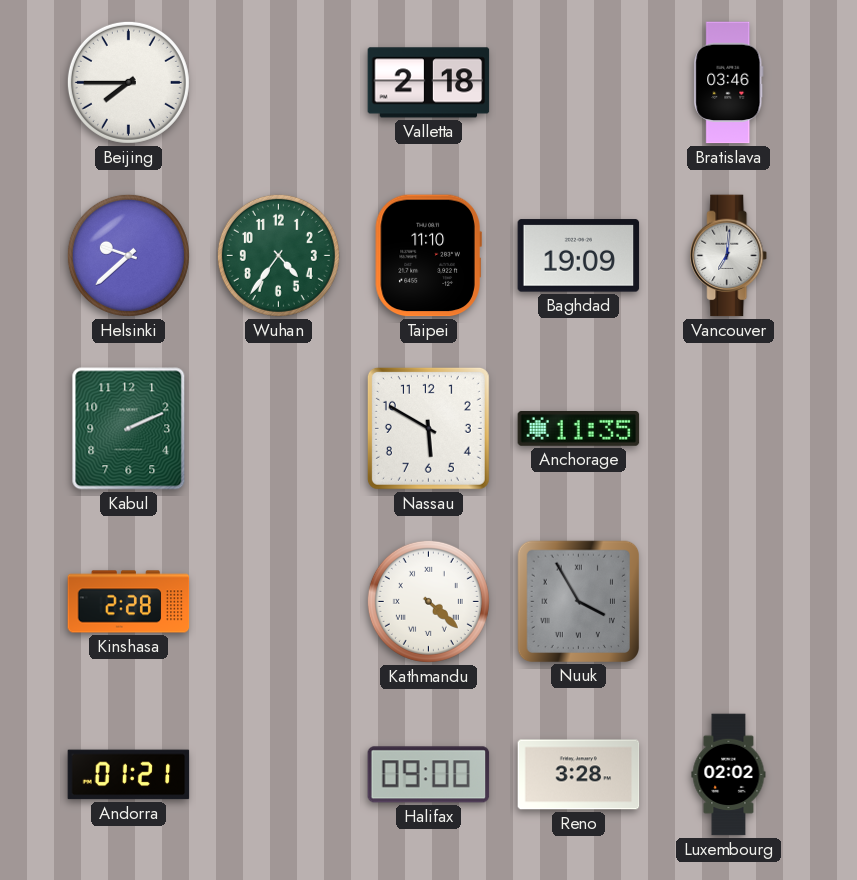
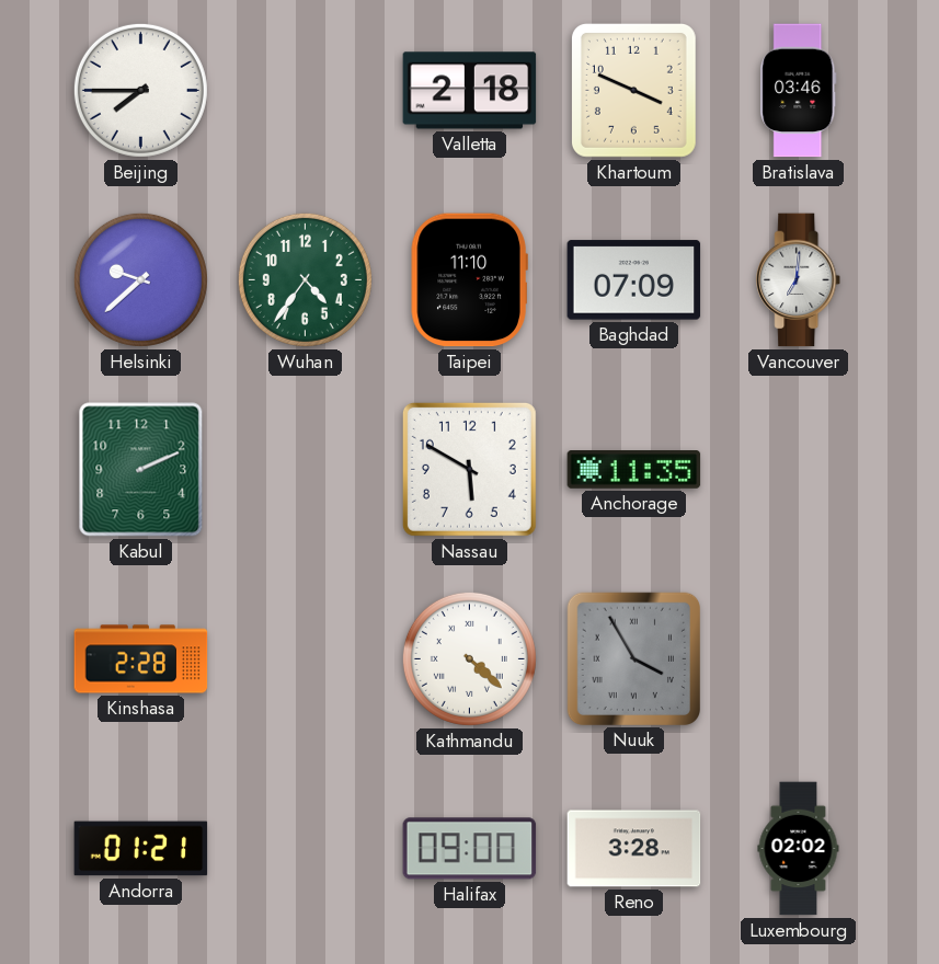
Khartoum: none -> 3:49
Baghdad: 19:09 -> 07:09
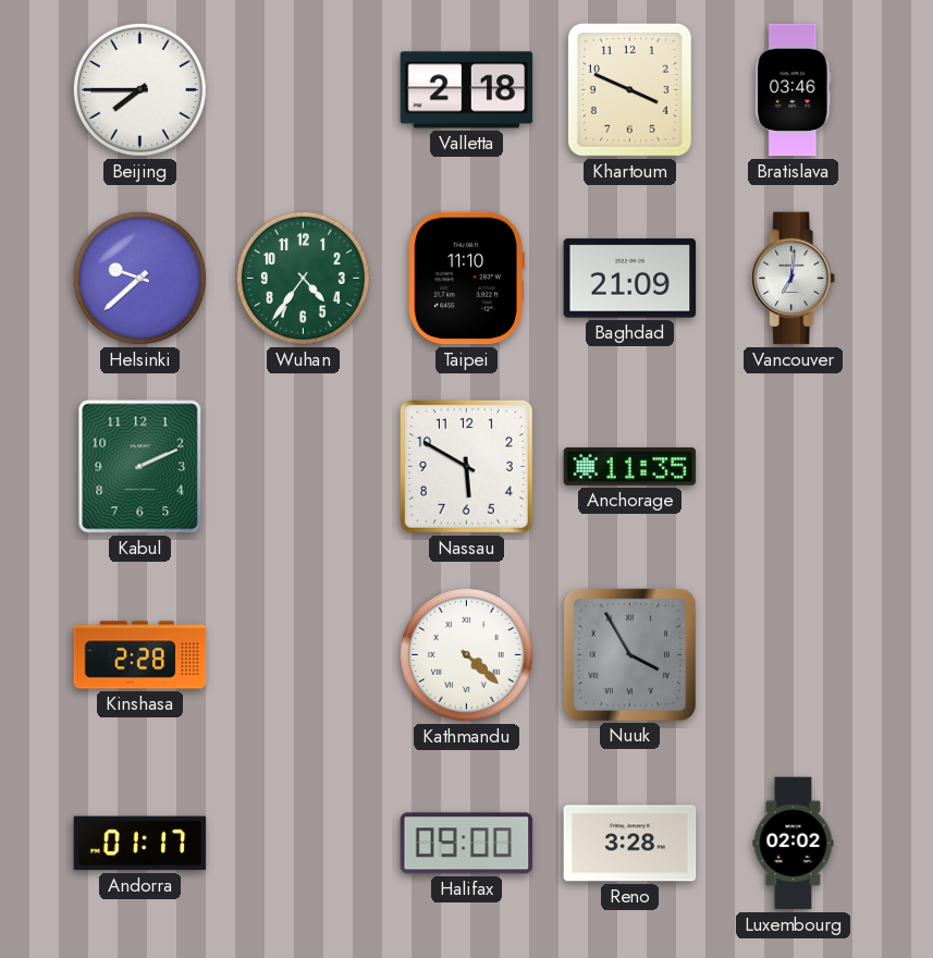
Baghdad: 07:09 -> 21:09
Andorra: 01:21 -> 01:17
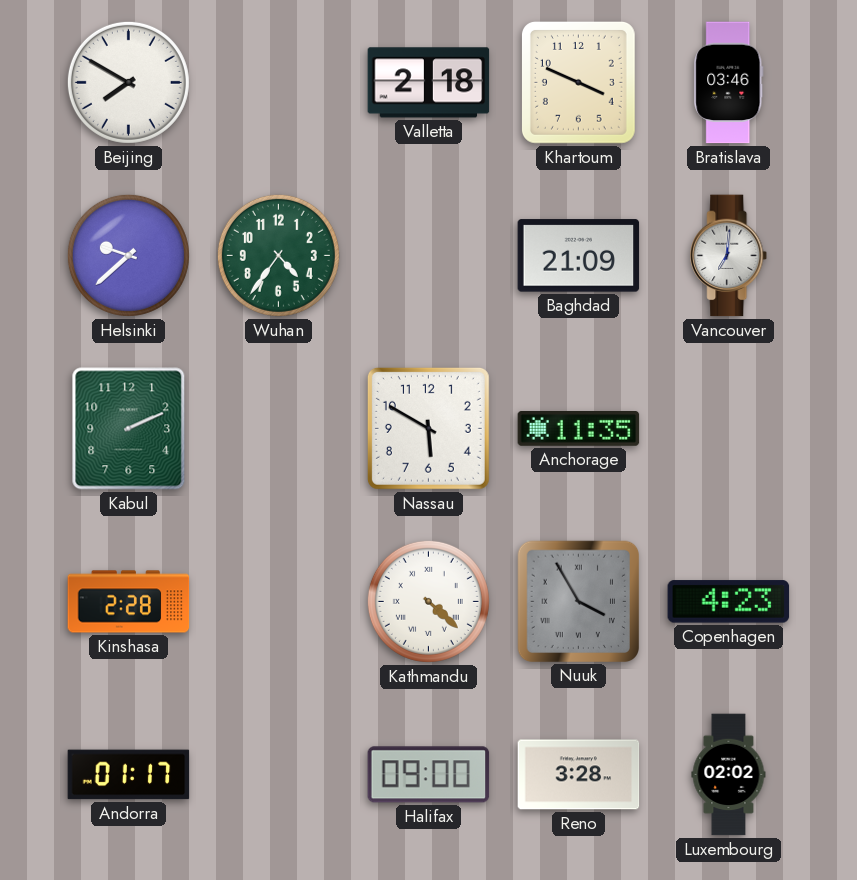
Beijing: 7:45 -> 7:50
Taipei: 11:10 -> none
Copenhagen: none -> 4:23
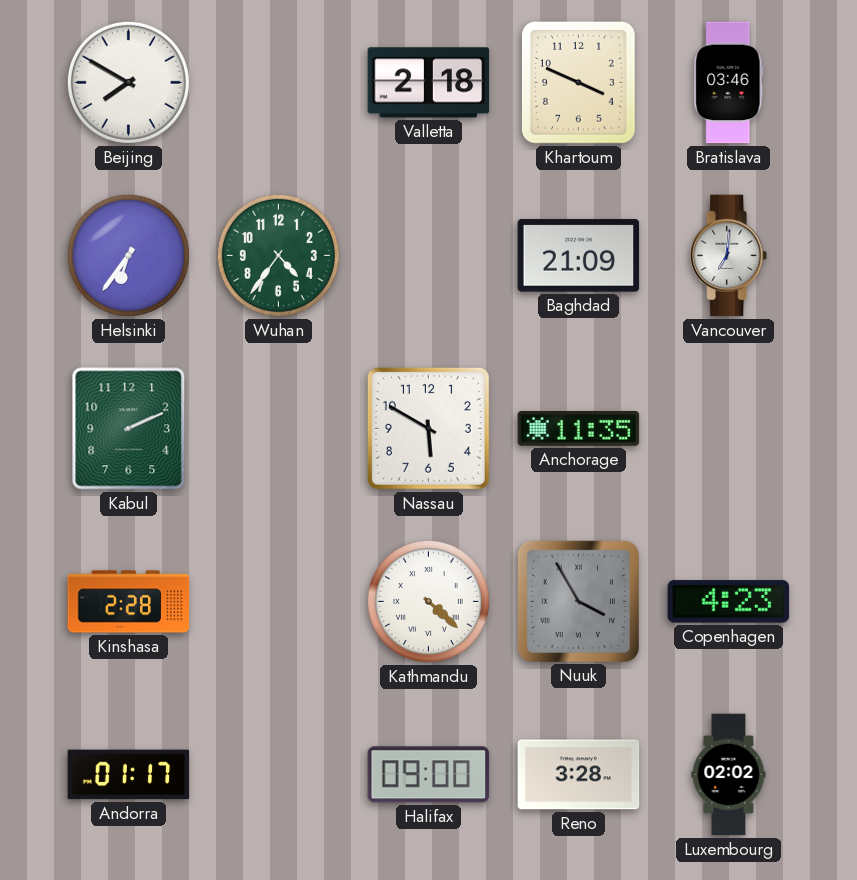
Helsinki: 9:38 -> 6:36
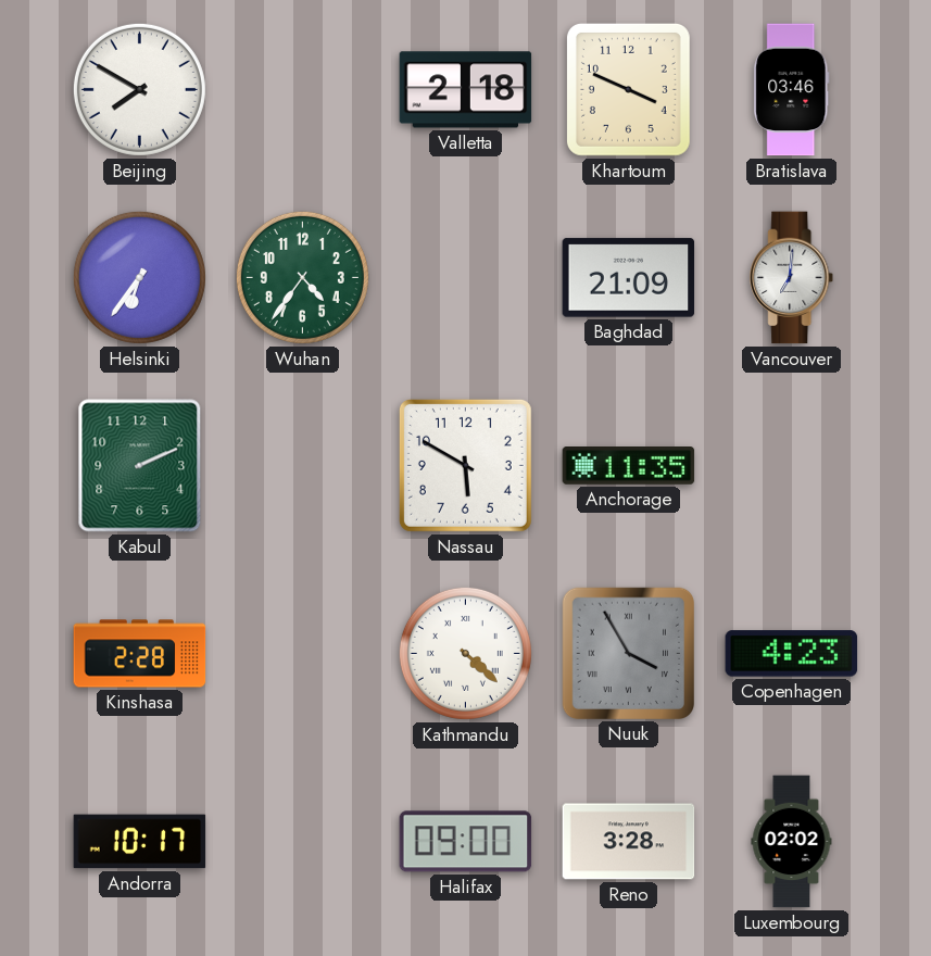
Andorra: 01:17 -> 10:17
